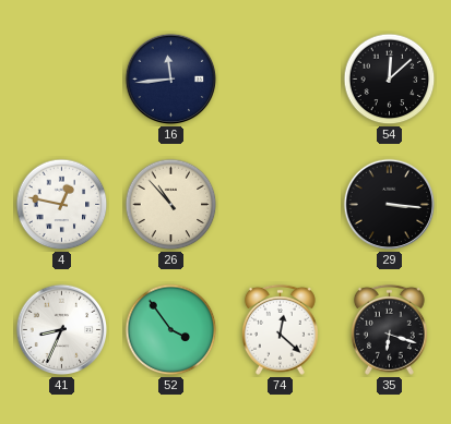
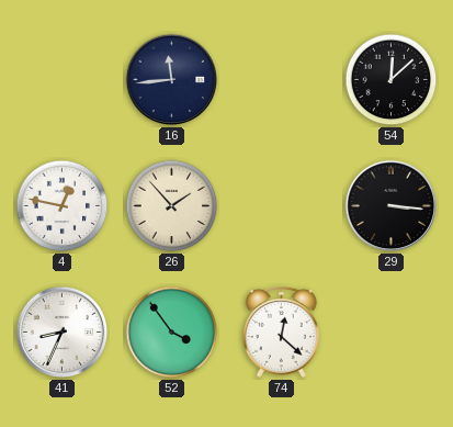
26: 10:53 -> 1:53
35: 6:18 -> none
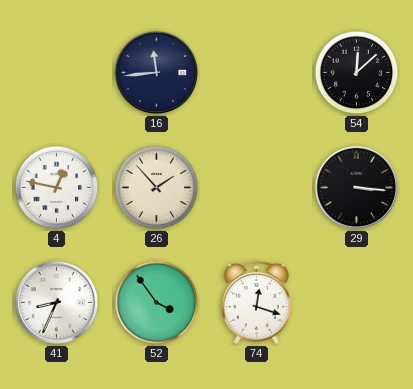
74: 12:22 -> 12:18
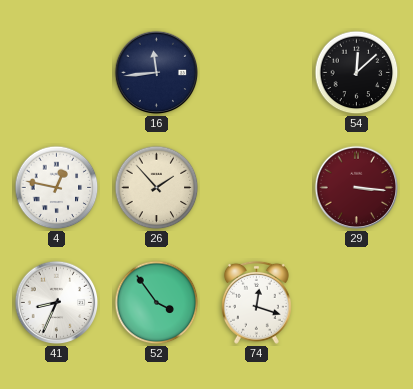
29 dial: black -> burgundy
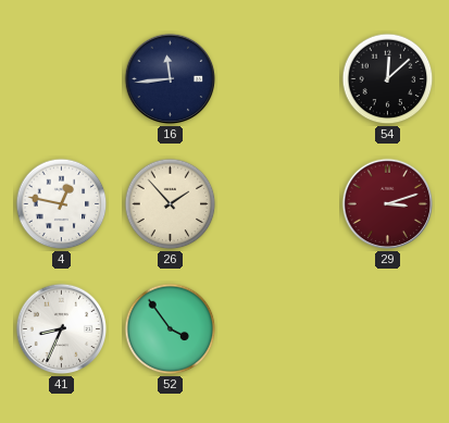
29: 3:16 -> 3:12
74: 12:18 -> none
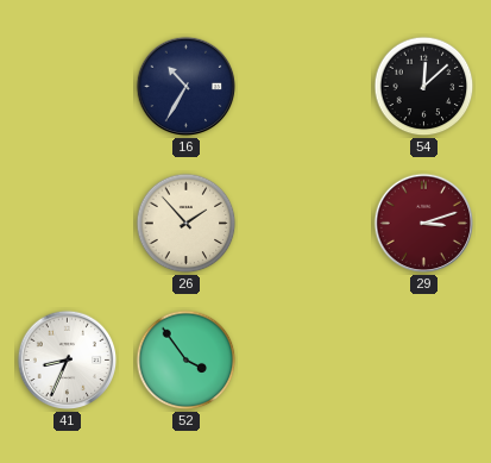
16: 11:44 -> 10:35
4: 12:47 -> none
